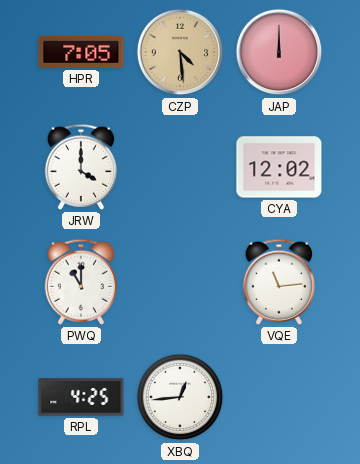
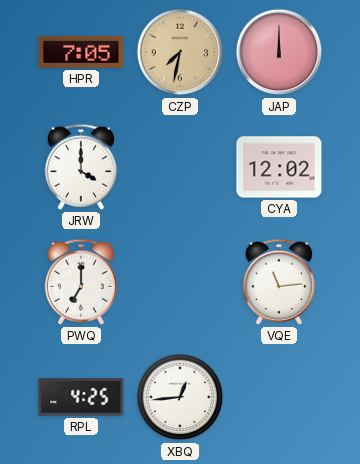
CZP: 4:29 -> 7:32
PWQ: 11:00 -> 7:00
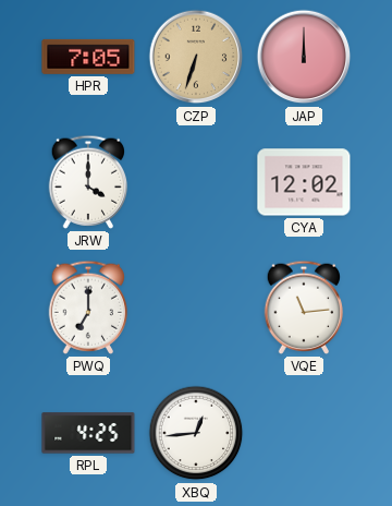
CZP: 7:32 -> 6:33
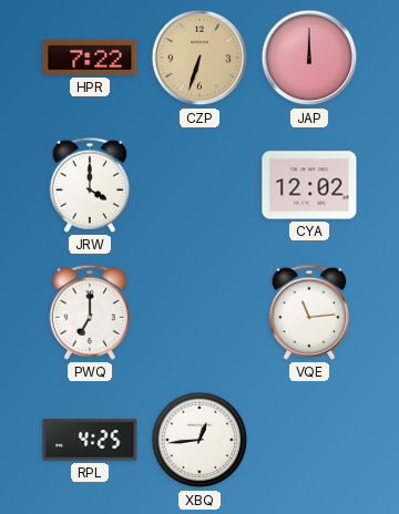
HPR: 7:05 -> 7:22
